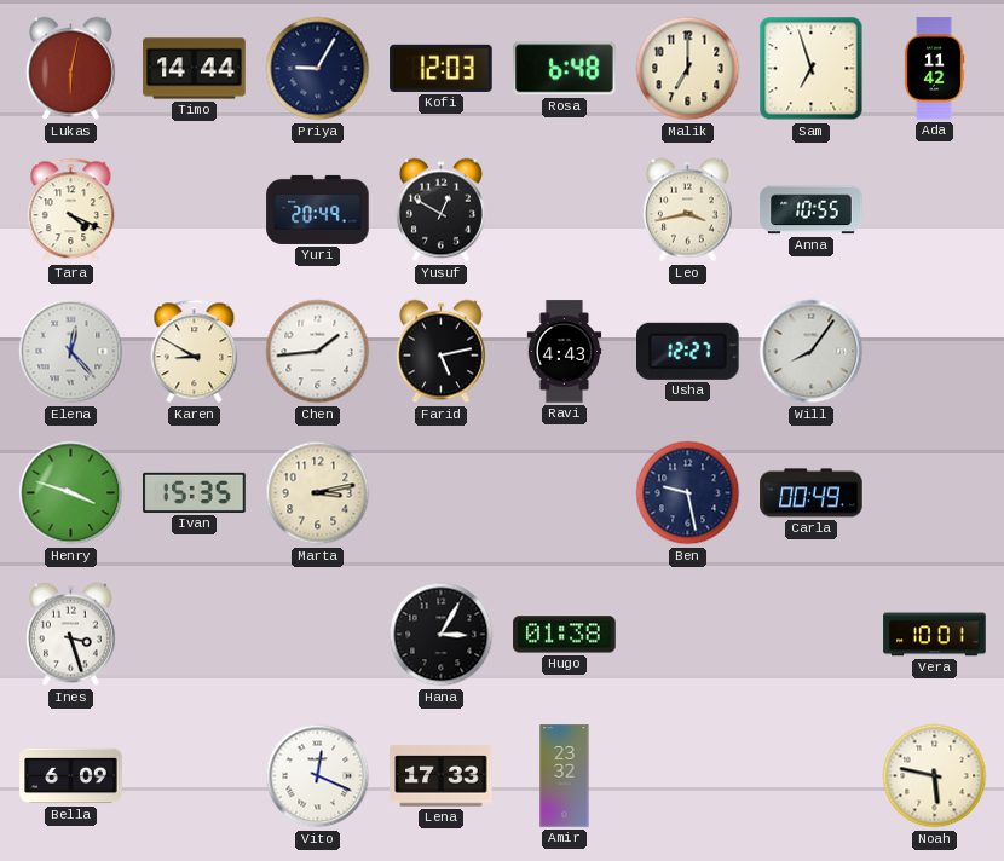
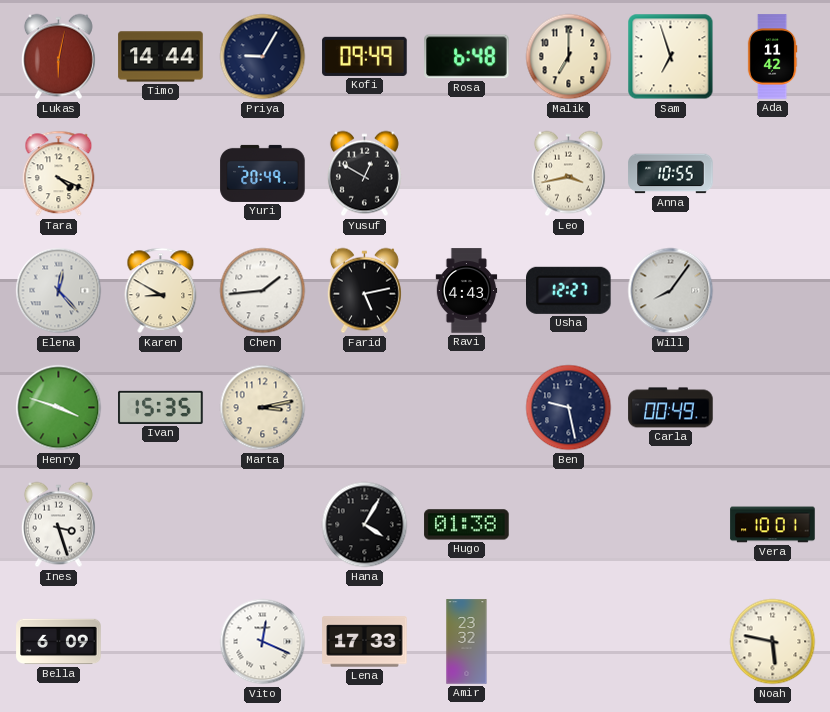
Kofi: 12:03 -> 09:49
Hana: 3:05 -> 4:05
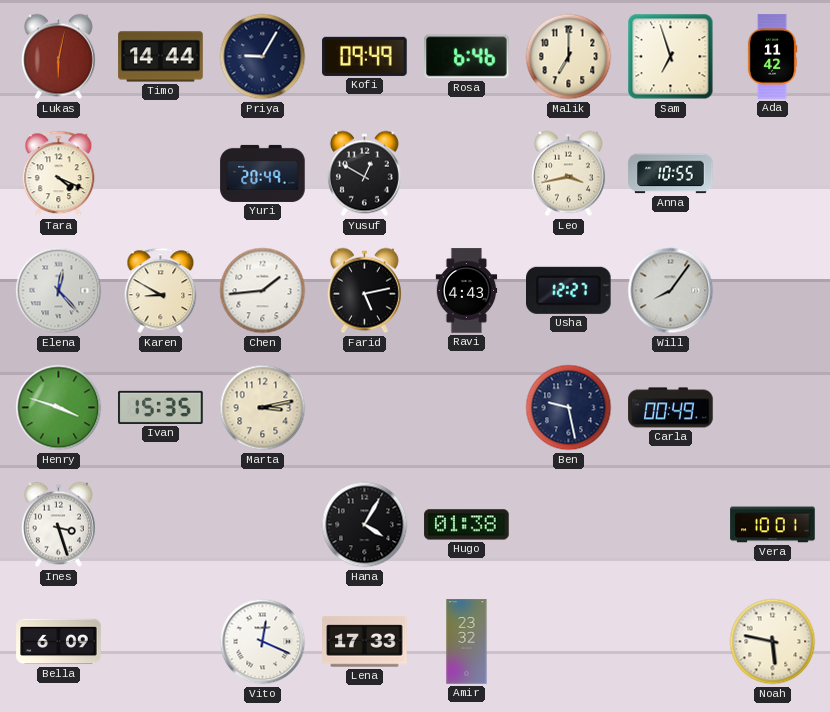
Rosa: 6:48 -> 6:46
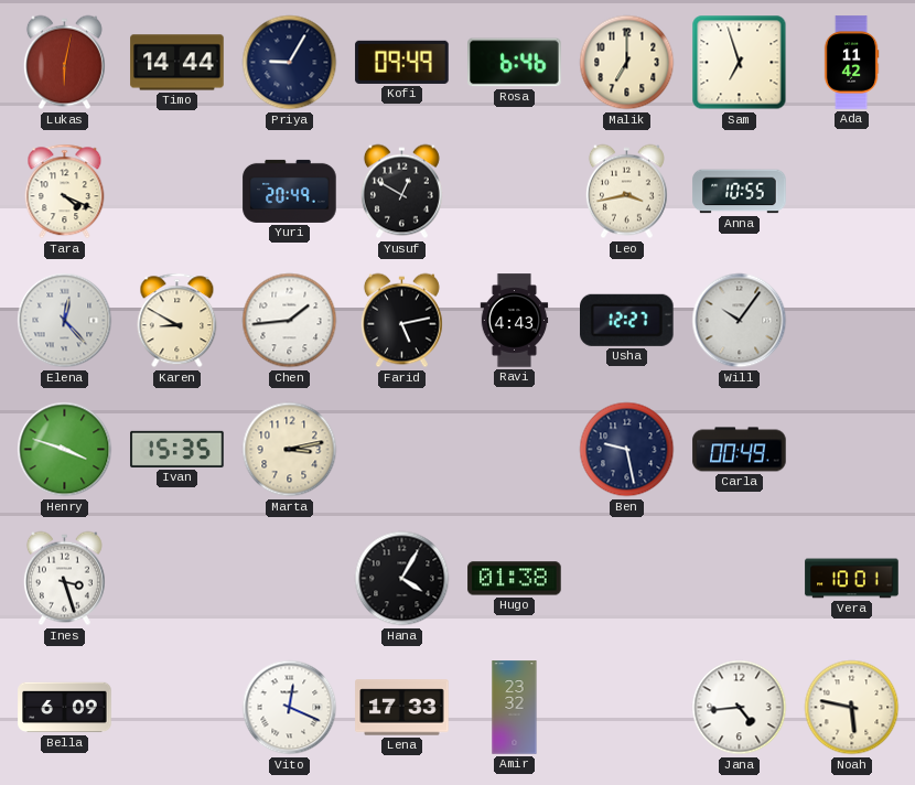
Will: 8:06 -> 10:06
Jana: none -> 4:44
